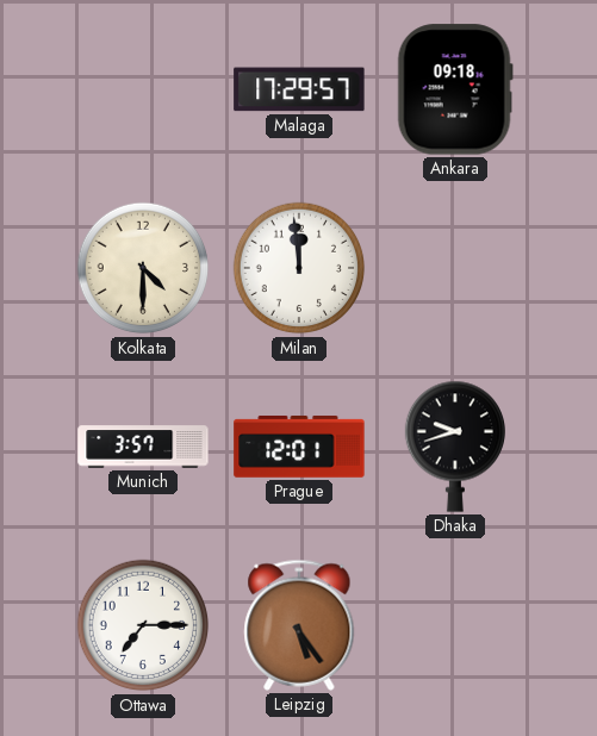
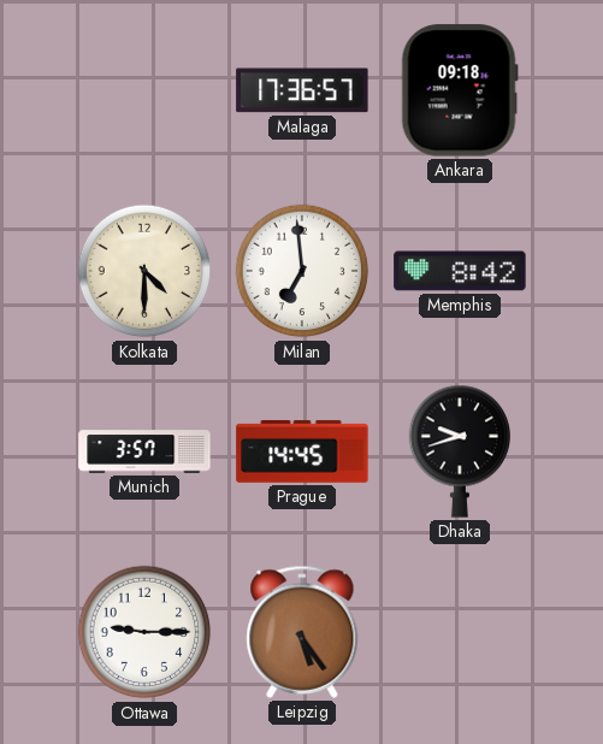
Malaga: 17:29 -> 17:36
Milan: 11:59 -> 6:59
Memphis: none -> 8:42
Prague: 12:01 -> 14:45
Ottawa: 7:15 -> 9:15
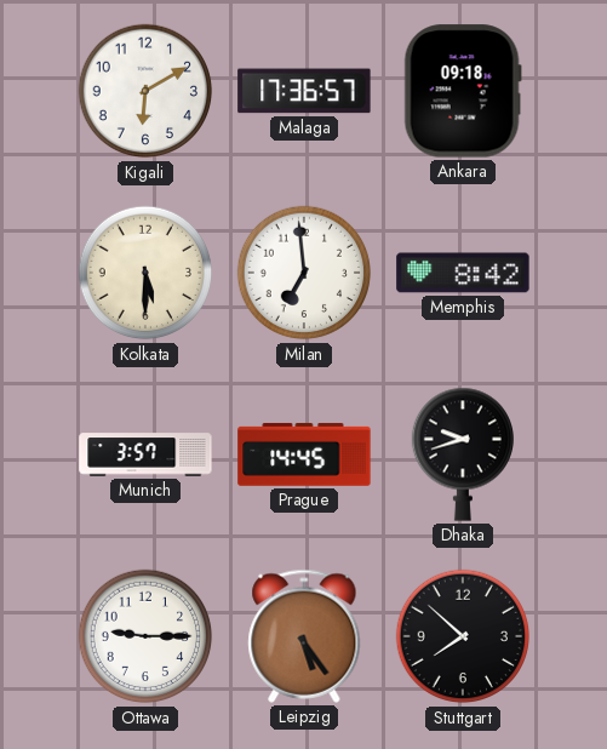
Kigali: none -> 6:10
Kolkata: 4:30 -> 5:30
Stuttgart: none -> 7:52
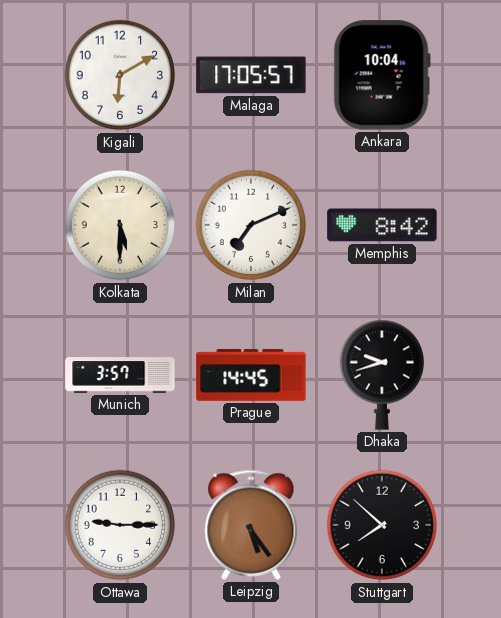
Malaga: 17:36 -> 17:05
Ankara: 09:18 -> 10:04
Milan: 6:59 -> 7:11
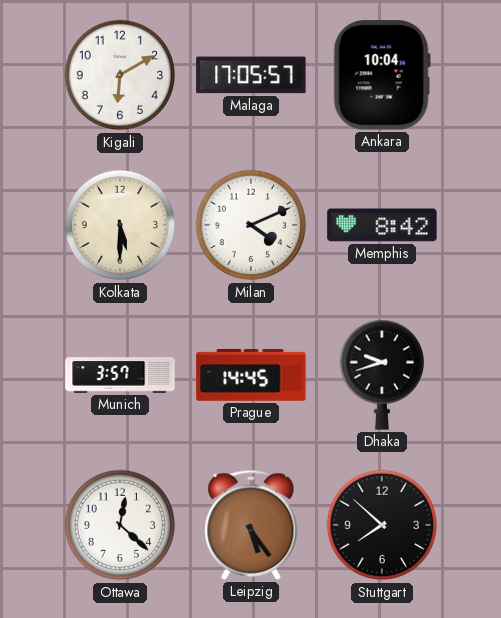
Milan: 7:11 -> 4:11
Ottawa: 9:15 -> 12:22
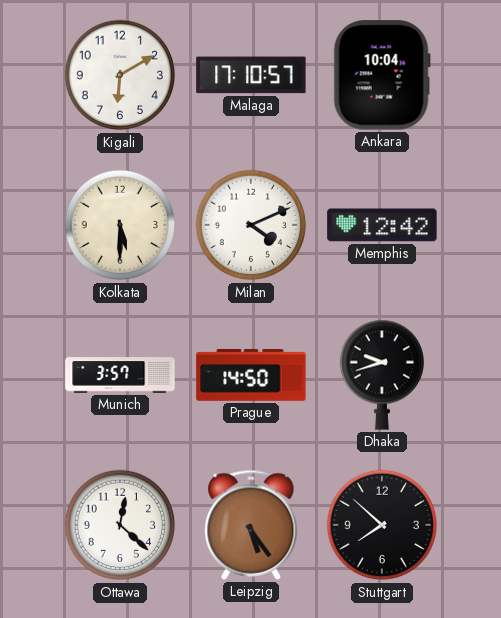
Malaga: 17:05 -> 17:10
Memphis: 8:42 -> 12:42
Prague: 14:45 -> 14:50
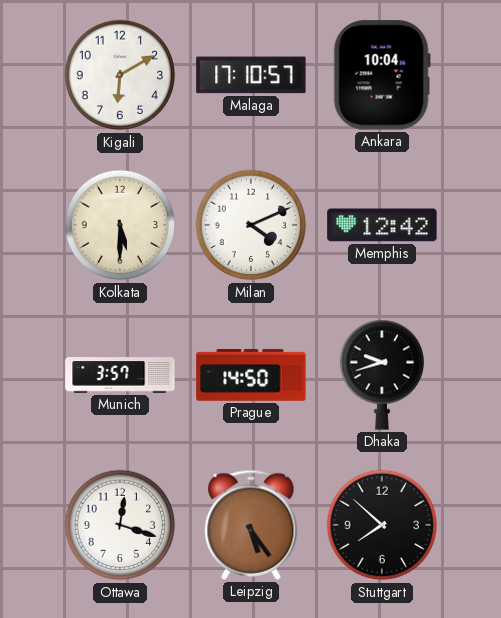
Ottawa: 12:22 -> 12:18
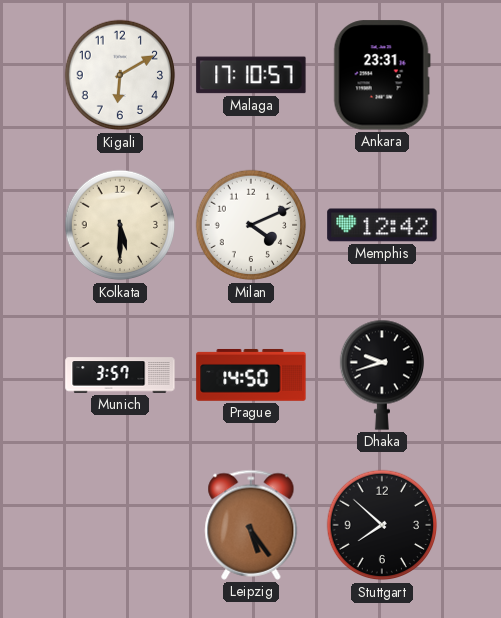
Ankara: 10:04 -> 23:31
Ottawa: 12:18 -> none
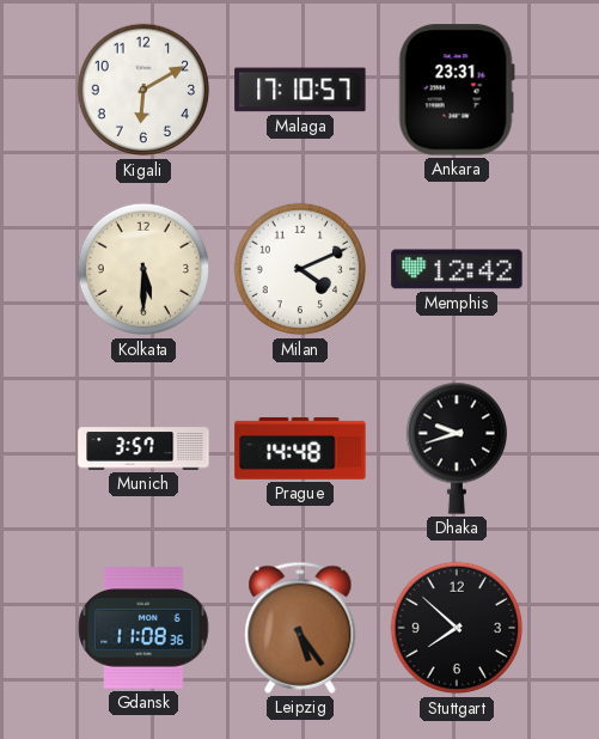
Prague: 14:50 -> 14:48
Gdansk: none -> 11:08
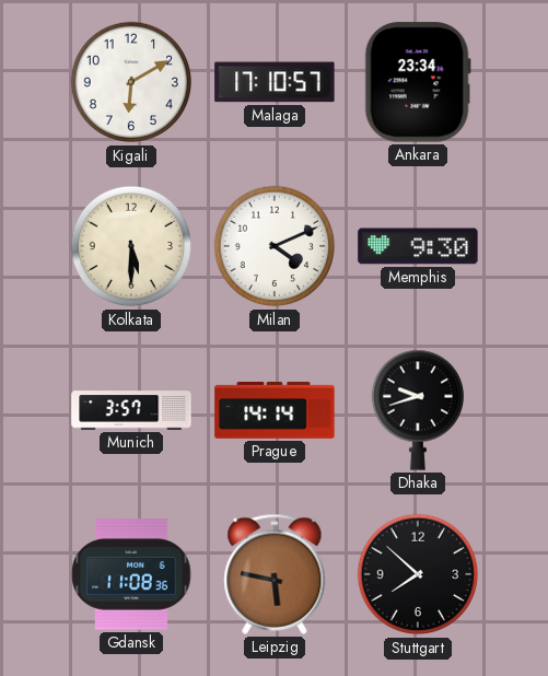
Ankara: 23:31 -> 23:34
Memphis: 12:42 -> 9:30
Prague: 14:48 -> 14:14
Leipzig: 5:24 -> 5:47
